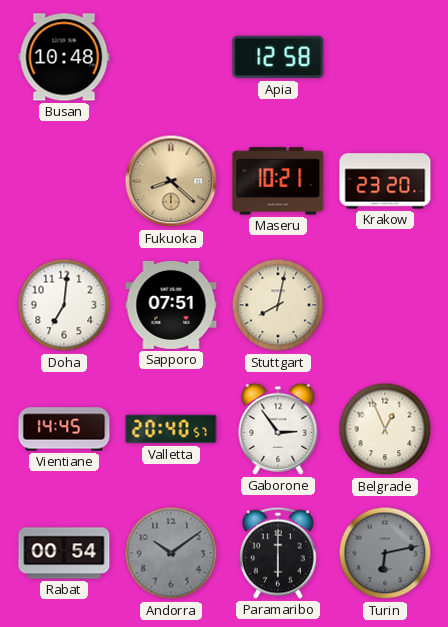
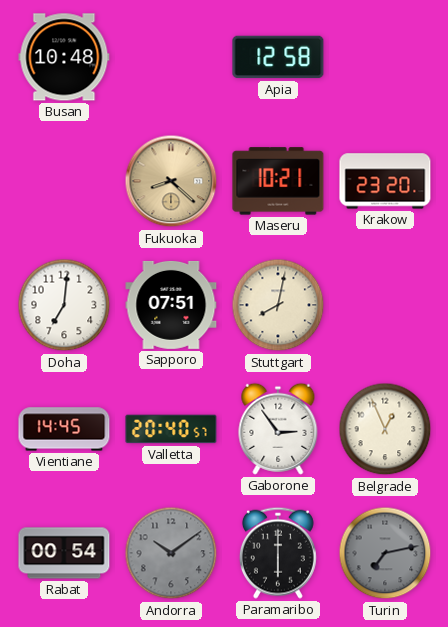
Turin: 6:13 -> 7:13
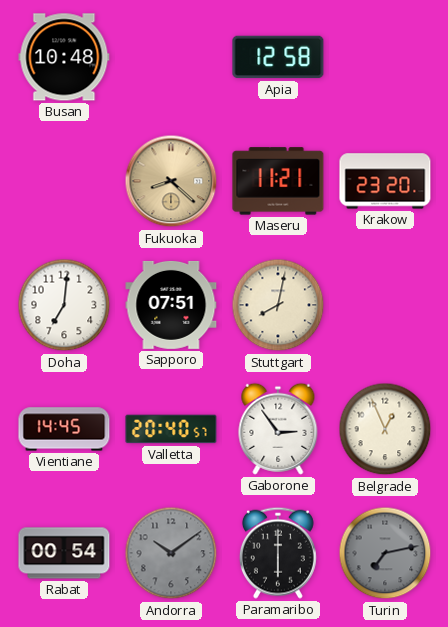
Maseru: 10:21 -> 11:21
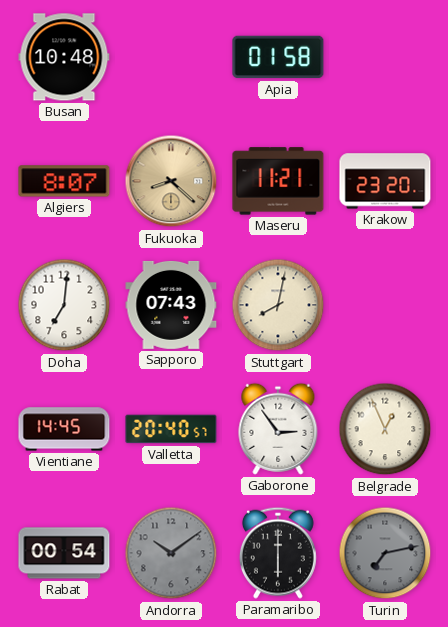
Apia: 12:58 -> 01:58
Algiers: none -> 8:07
Sapporo: 07:51 -> 07:43
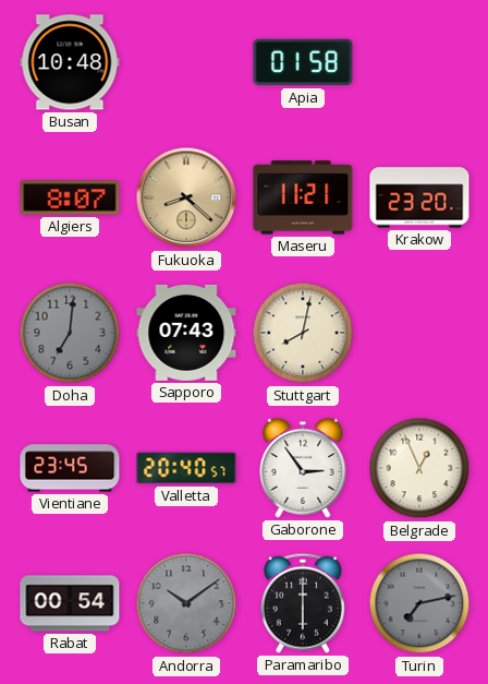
Doha dial: white -> grey
Vientiane: 14:45 -> 23:45
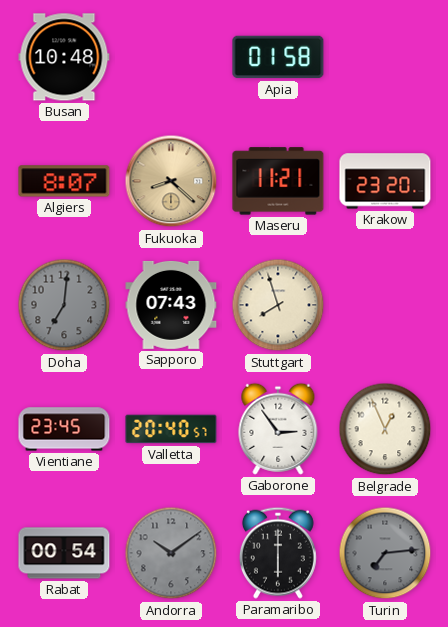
Stuttgart: 8:02 -> 7:57
Turin: 7:13 -> 7:14
